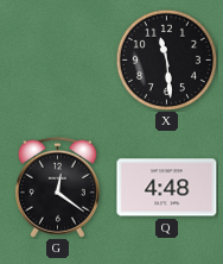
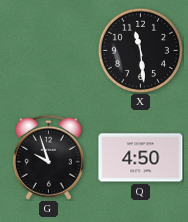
G: 12:21 -> 9:57
Q: 4:48 -> 4:50
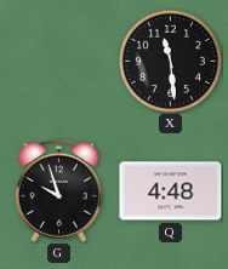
Q: 4:50 -> 4:48
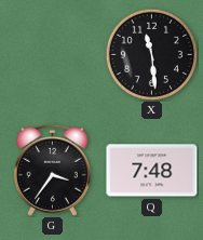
G: 9:57 -> 3:36
Q: 4:48 -> 7:48
